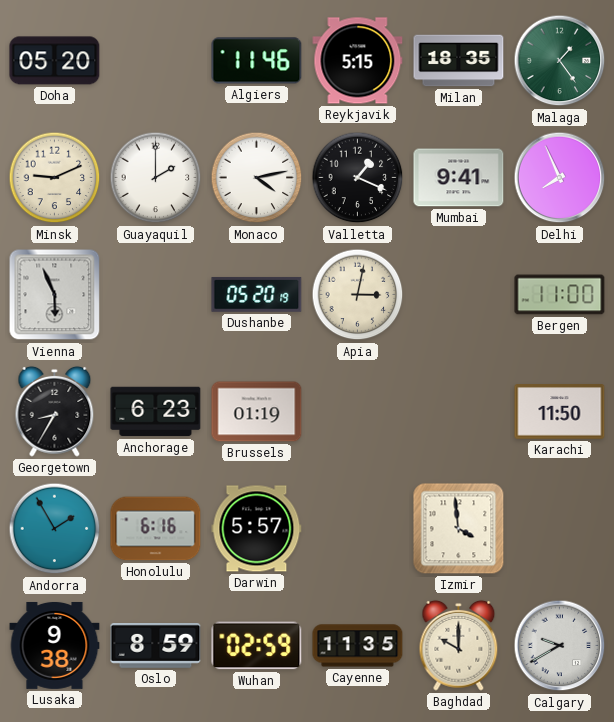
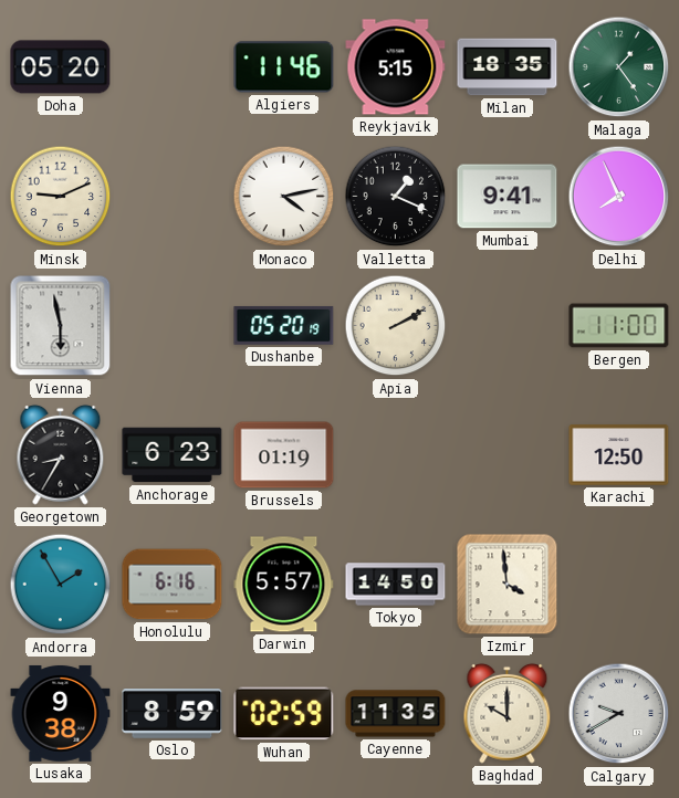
Guayaquil: 2:00 -> none
Vienna: 5:56 -> 5:58
Apia: 3:02 -> 2:10
Karachi: 11:50 -> 12:50
Tokyo: none -> 14:50
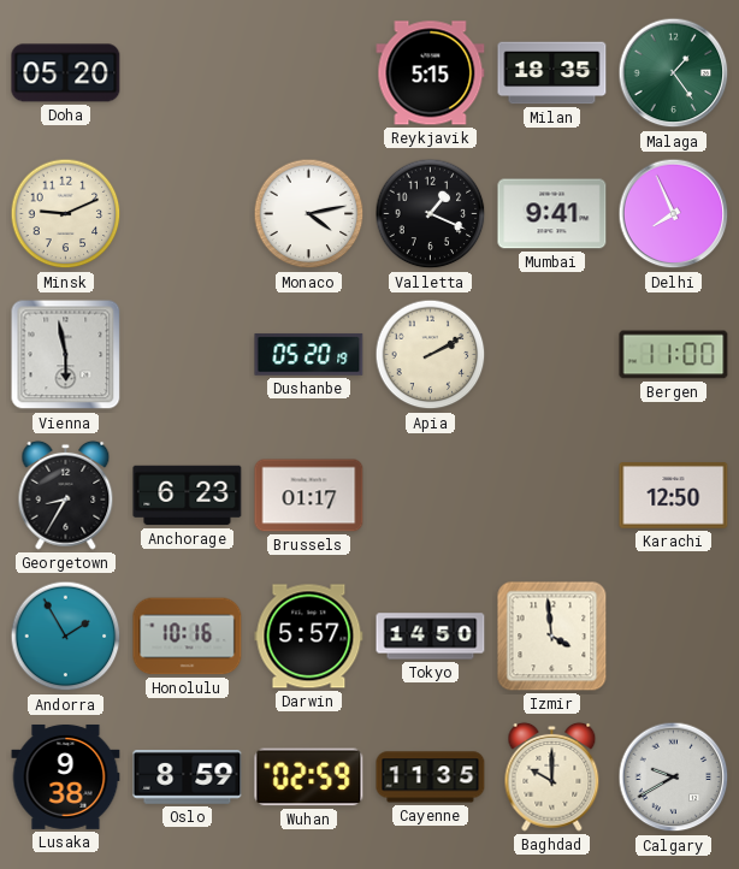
Algiers: 11:46 -> none
Brussels: 01:19 -> 01:17
Honolulu: 6:16 -> 10:16
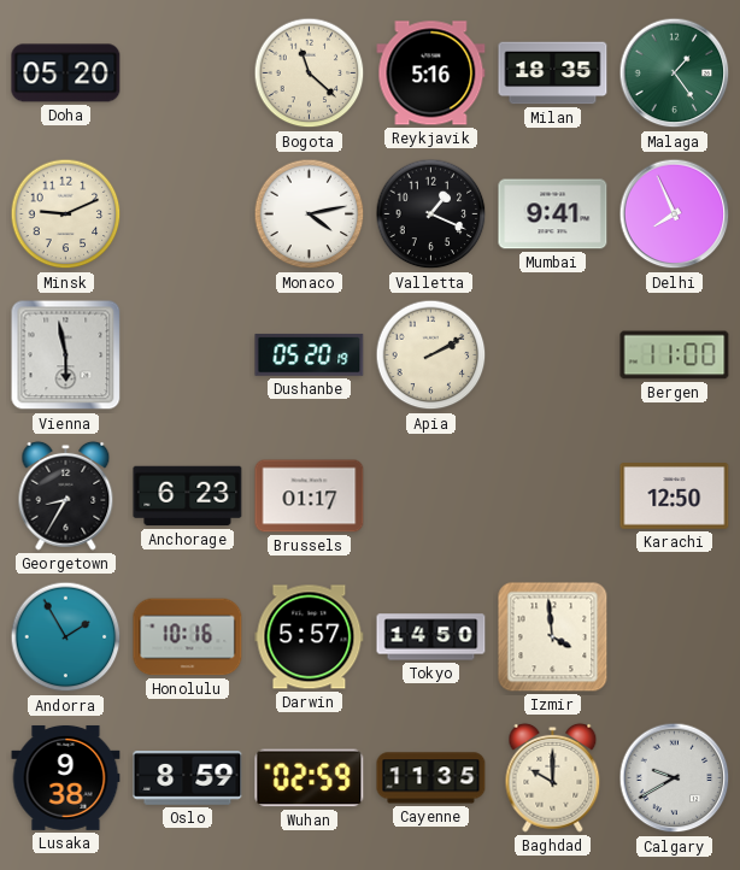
Bogota: none -> 11:22
Reykjavik: 5:15 -> 5:16
